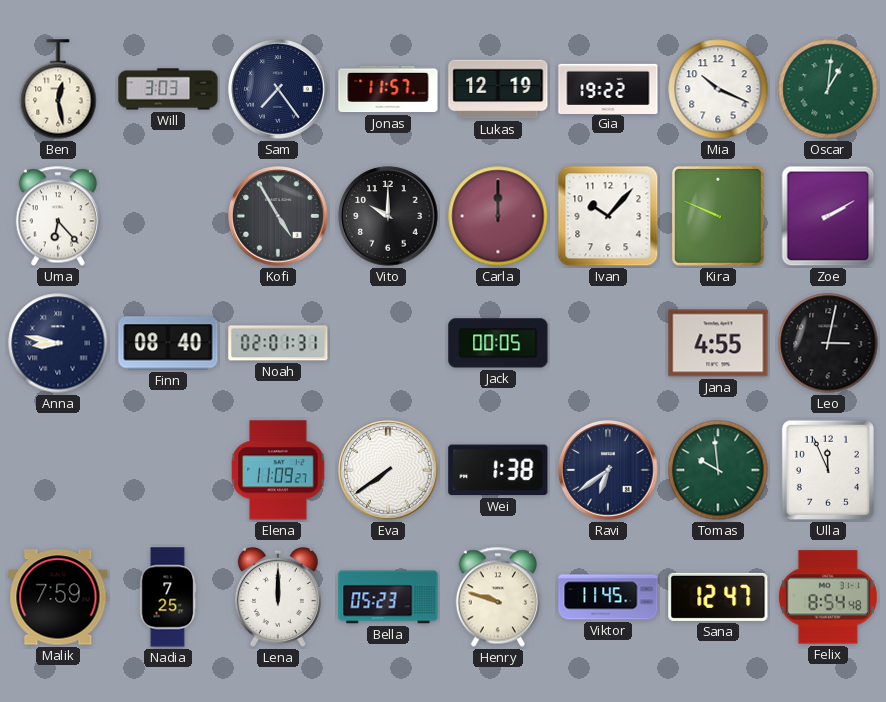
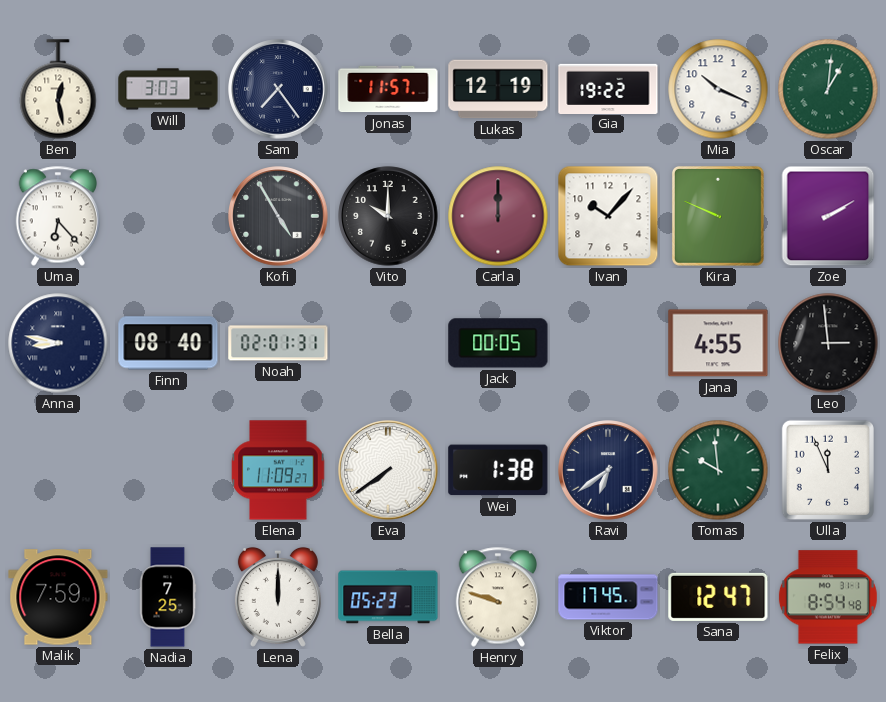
Leo: 3:02 -> 2:59
Viktor: 11:45 -> 17:45
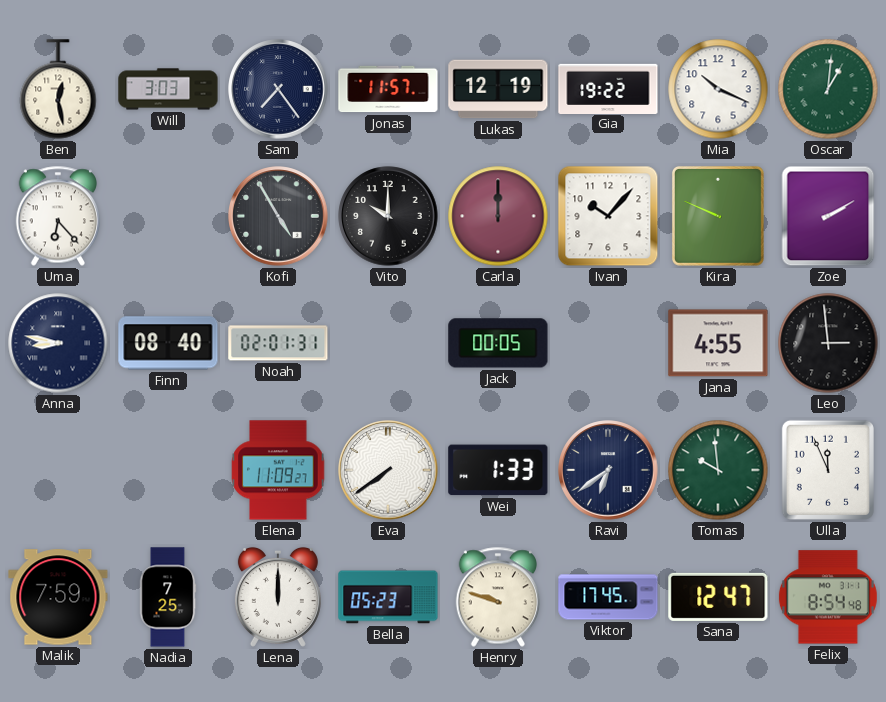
Wei: 1:38 -> 1:33
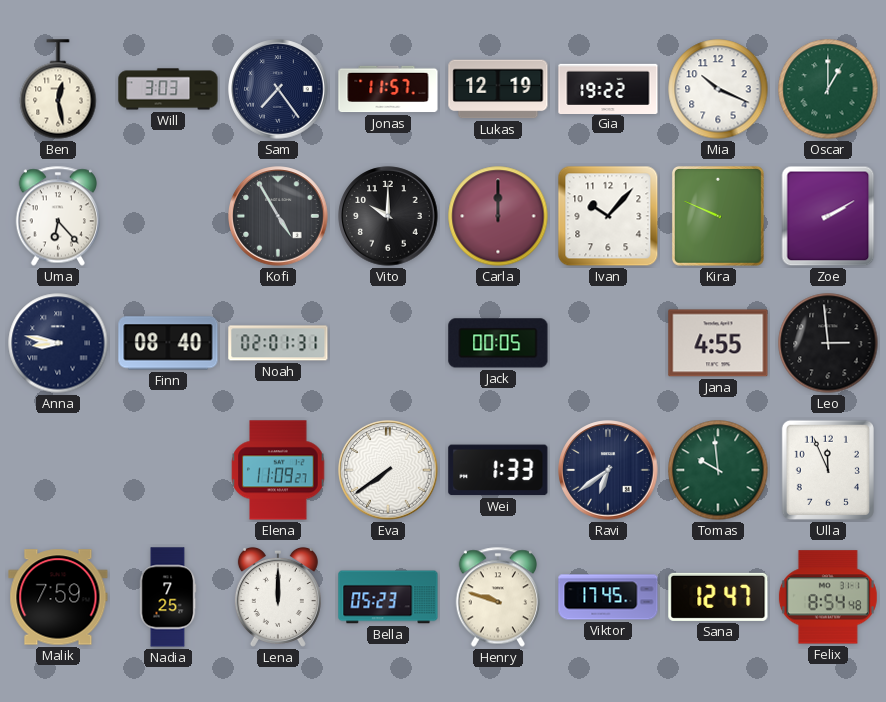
Oscar: 1:01 -> 1:00
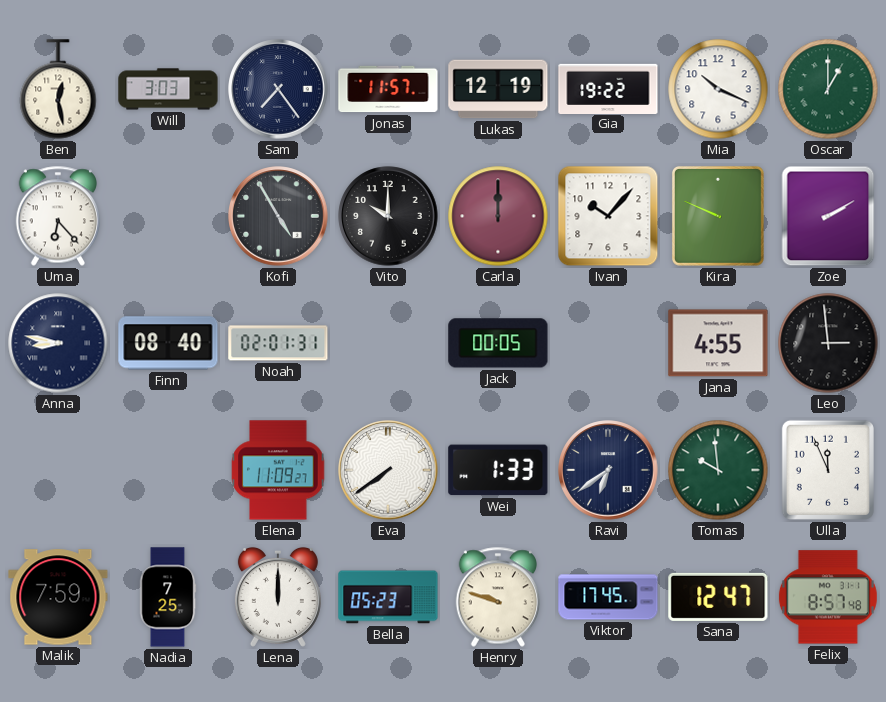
Felix: 8:54 -> 8:57
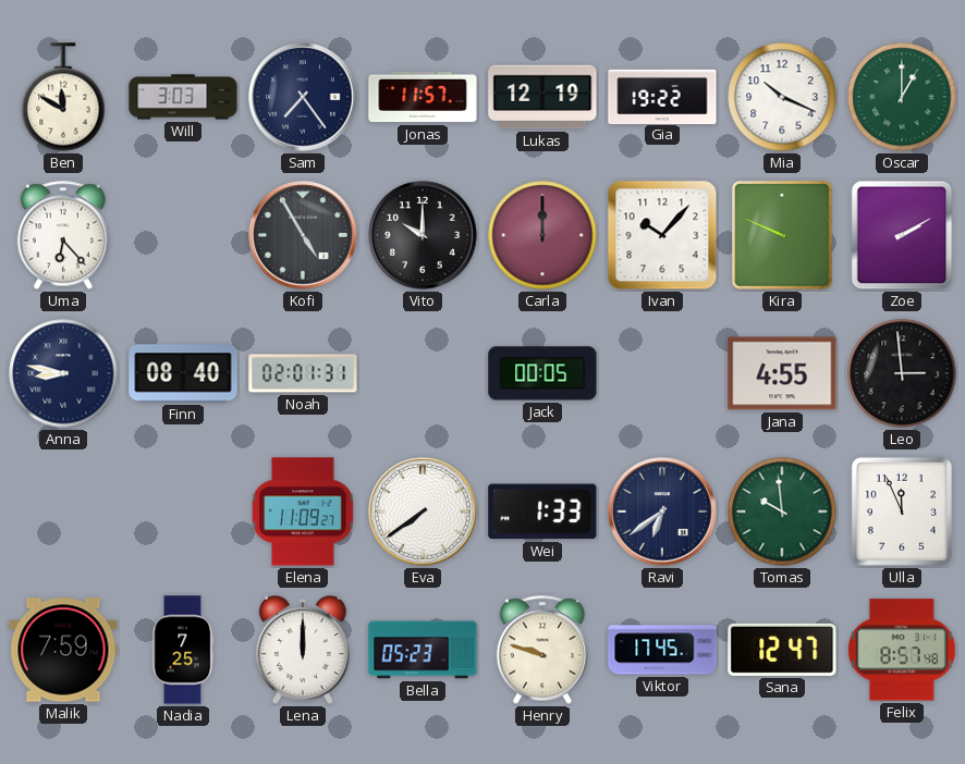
Ben: 12:28 -> 11:50
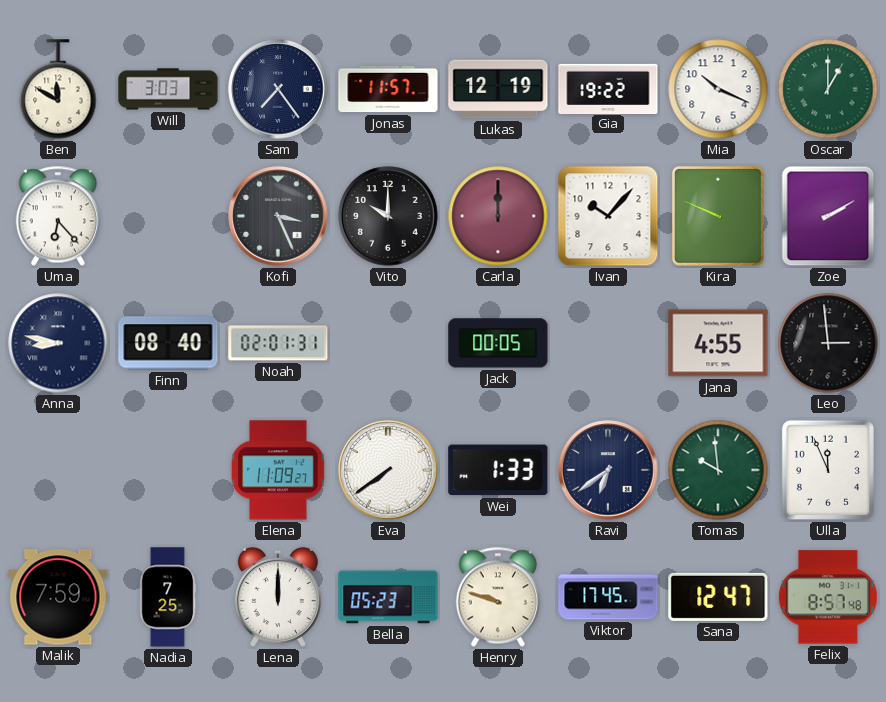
Kofi: 4:55 -> 3:26
